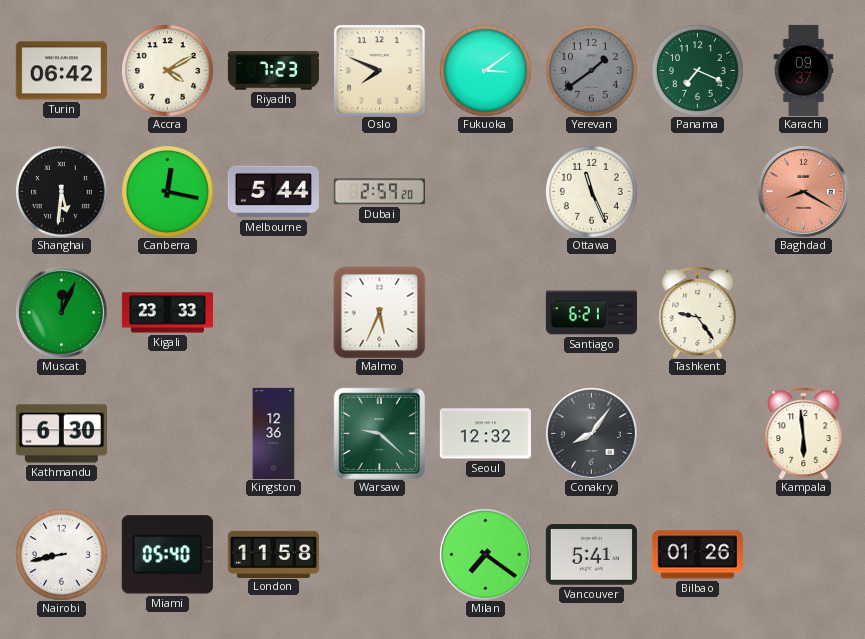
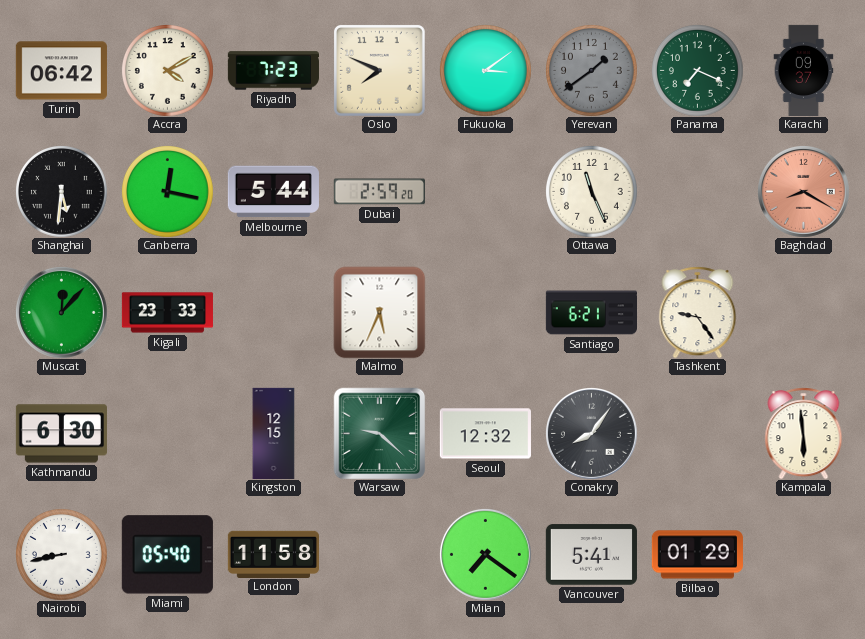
Muscat: 12:04 -> 12:07
Kingston: 12:36 -> 12:15
Bilbao: 01:26 -> 01:29
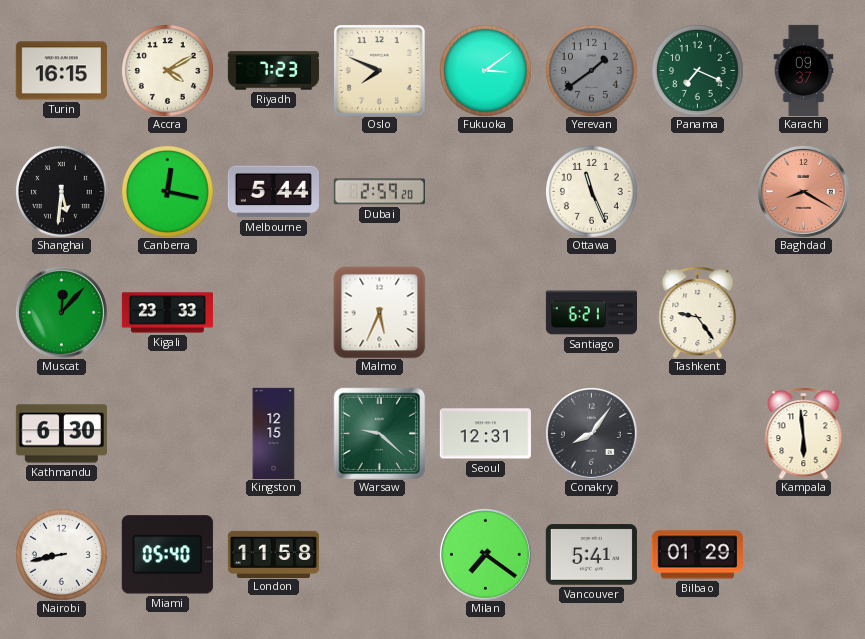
Turin: 06:42 -> 16:15
Seoul: 12:32 -> 12:31
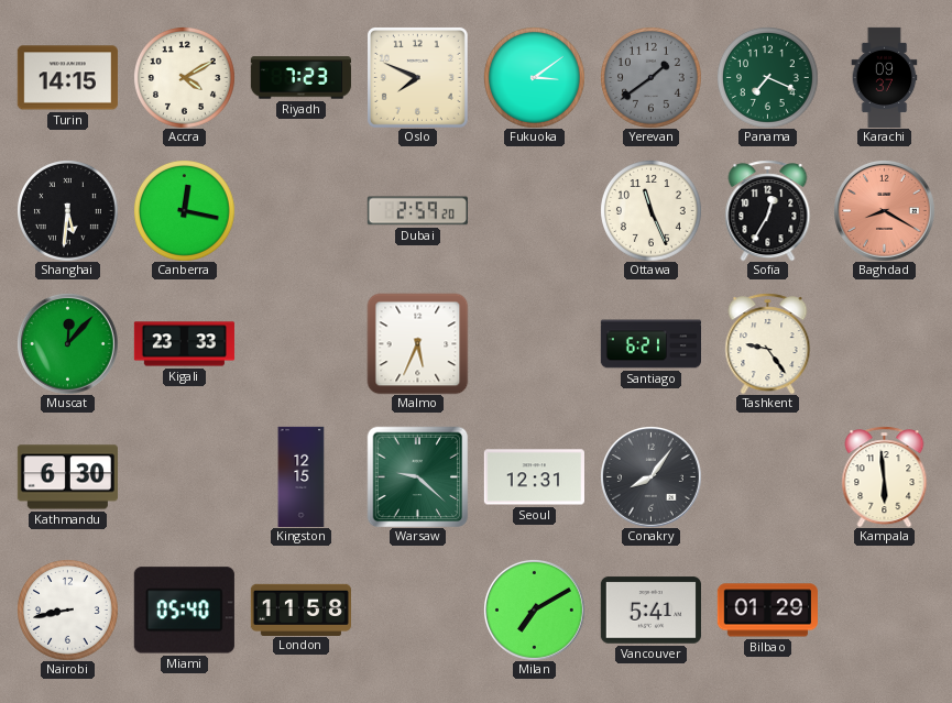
Turin: 16:15 -> 14:15
Melbourne: 5:44 -> none
Sofia: none -> 12:35
Milan: 7:21 -> 7:10
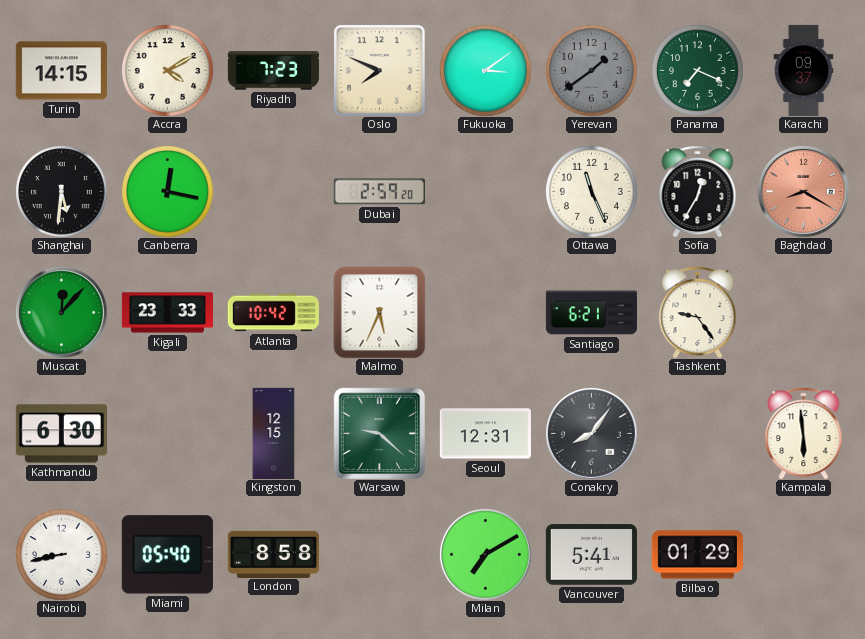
Atlanta: none -> 10:42
London: 11:58 -> 8:58
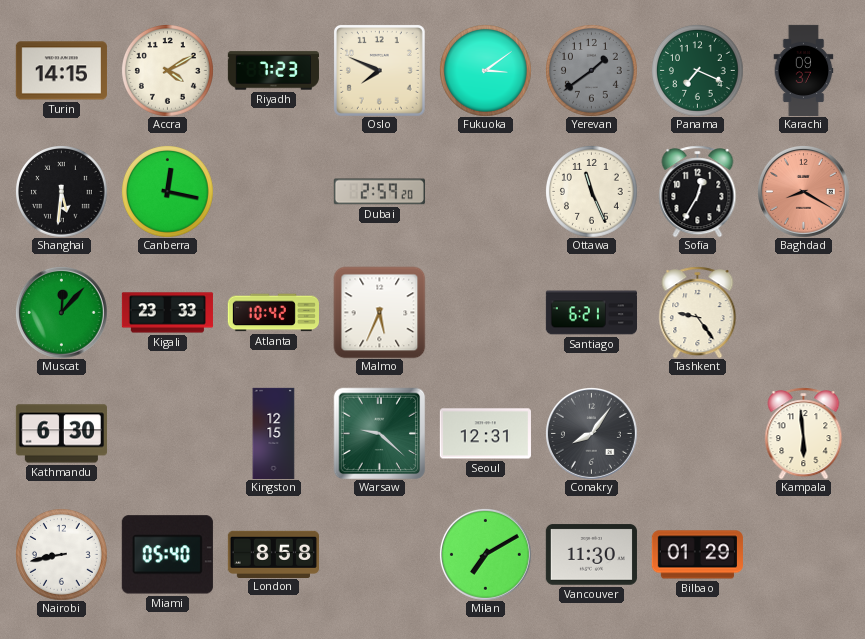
Vancouver: 5:41 -> 11:30
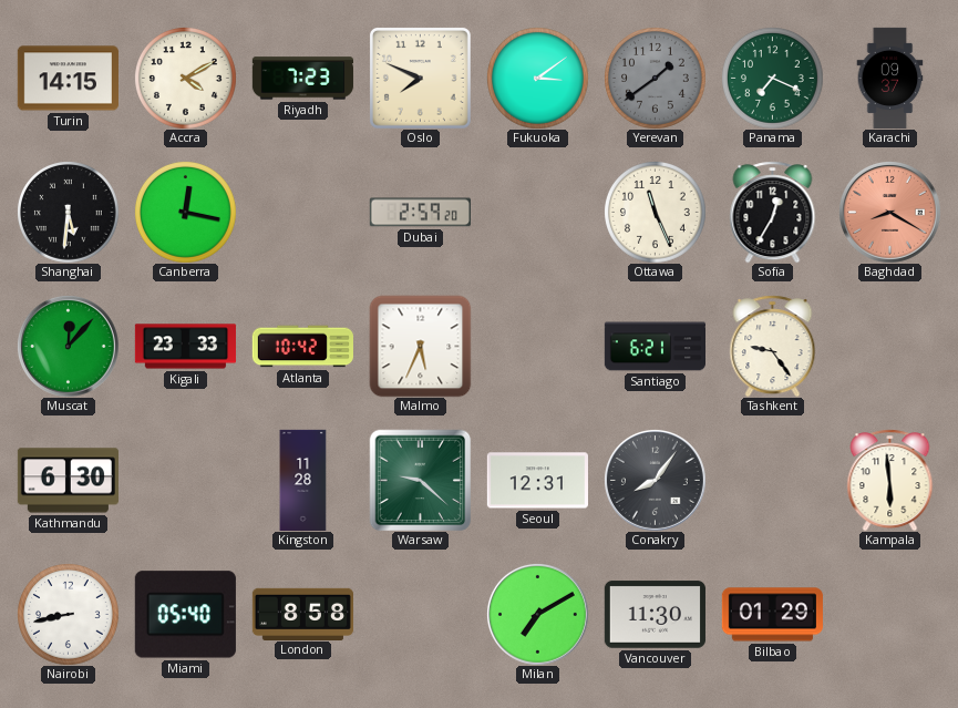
Kingston: 12:15 -> 11:28
